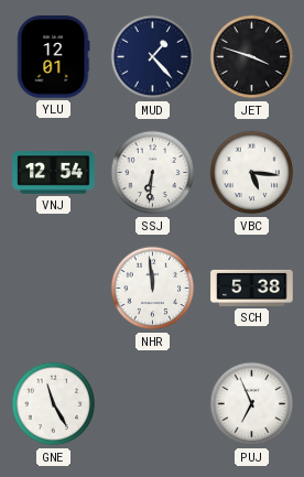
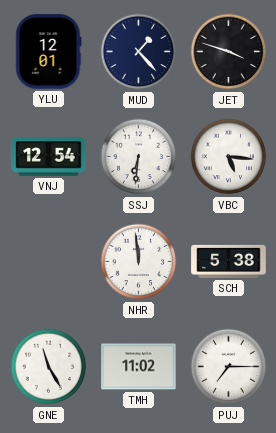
TMH: none -> 11:02
PUJ: 6:56 -> 7:15
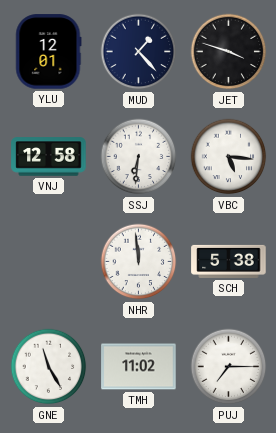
VNJ: 12:54 -> 12:58
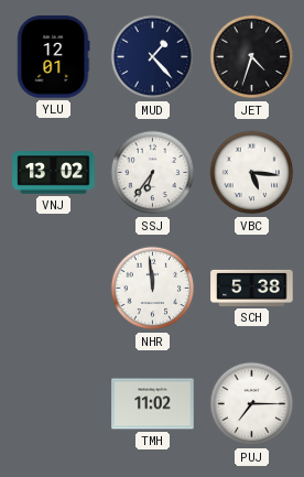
JET: 3:48 -> 4:33
VNJ: 12:58 -> 13:02
SSJ: 6:31 -> 6:36
GNE: 11:25 -> none
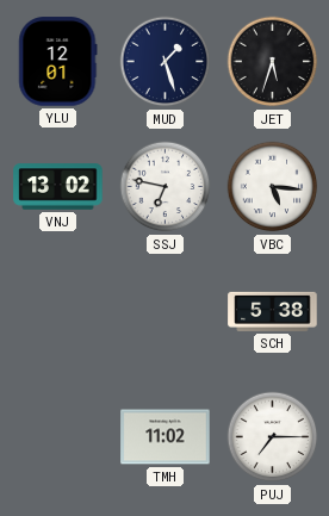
MUD: 1:23 -> 1:27
JET: 4:33 -> 5:33
SSJ: 6:36 -> 6:47
NHR: 11:59 -> none
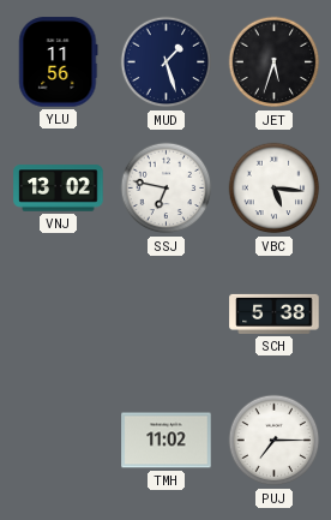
YLU: 12:01 -> 11:56
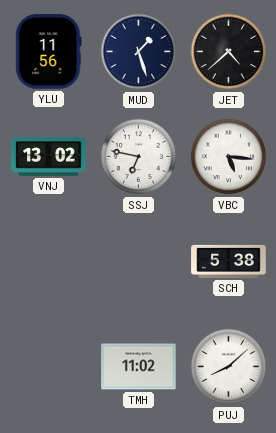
JET: 5:33 -> 4:38
PUJ: 7:15 -> 8:08
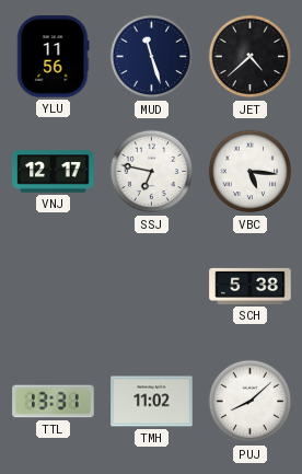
MUD: 1:27 -> 11:27
VNJ: 13:02 -> 12:17
TTL: none -> 13:31
